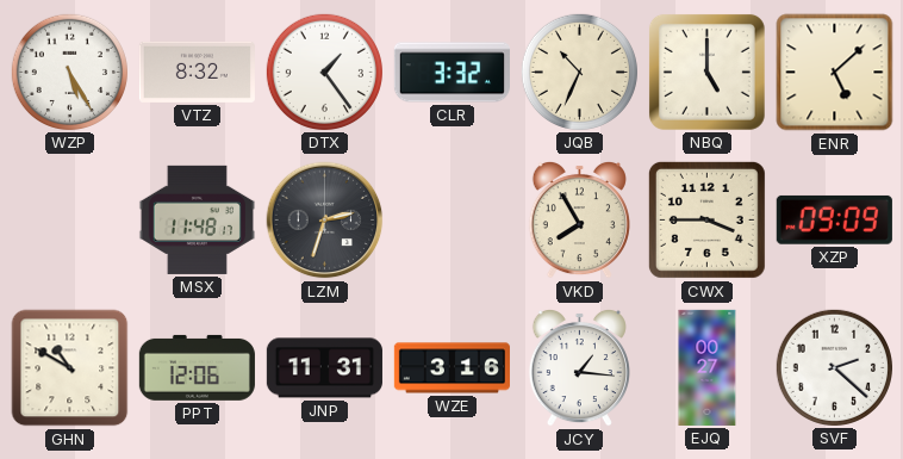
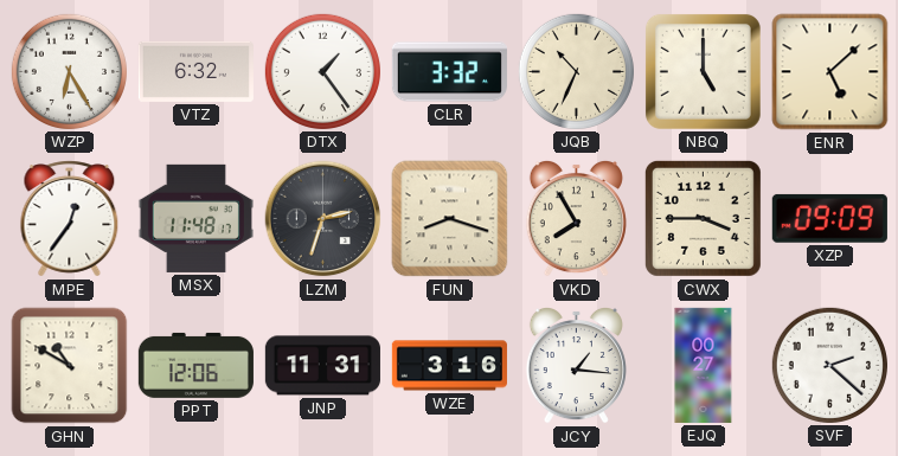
WZP: 5:25 -> 6:25
VTZ: 8:32 -> 6:32
MPE: none -> 12:36
FUN: none -> 8:18
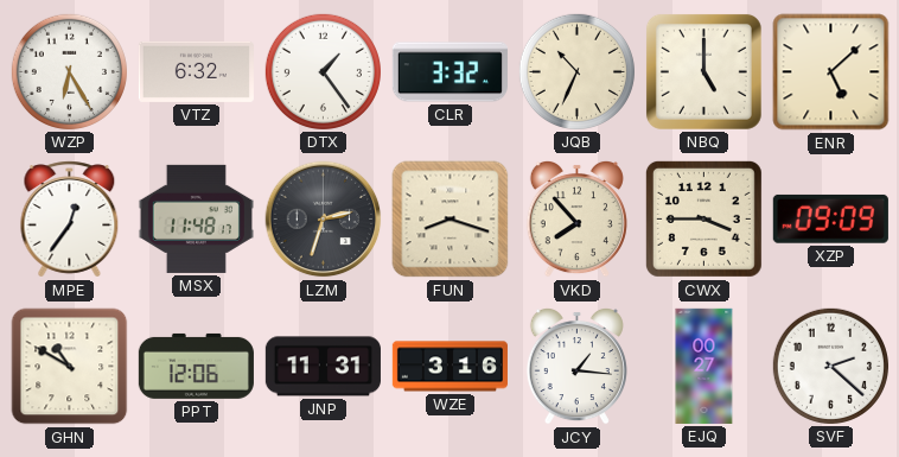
VKD: 7:55 -> 7:53
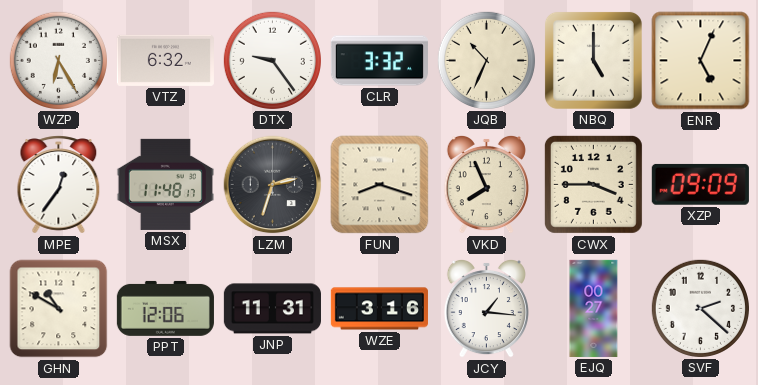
DTX: 1:24 -> 9:24
ENR: 5:08 -> 5:04
VKD: 7:53 -> 7:56
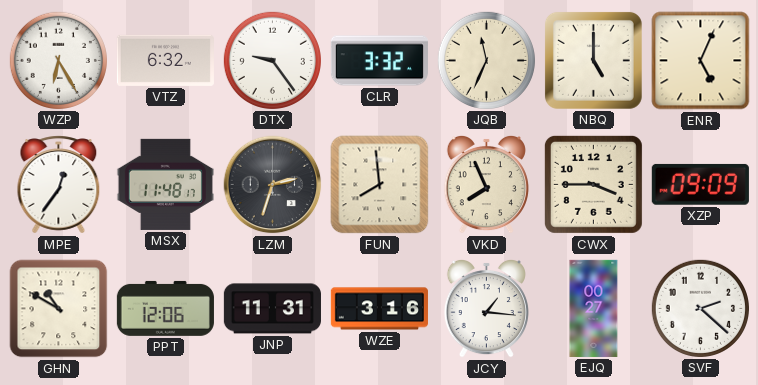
JQB: 10:34 -> 11:34
FUN: 8:18 -> 7:59
